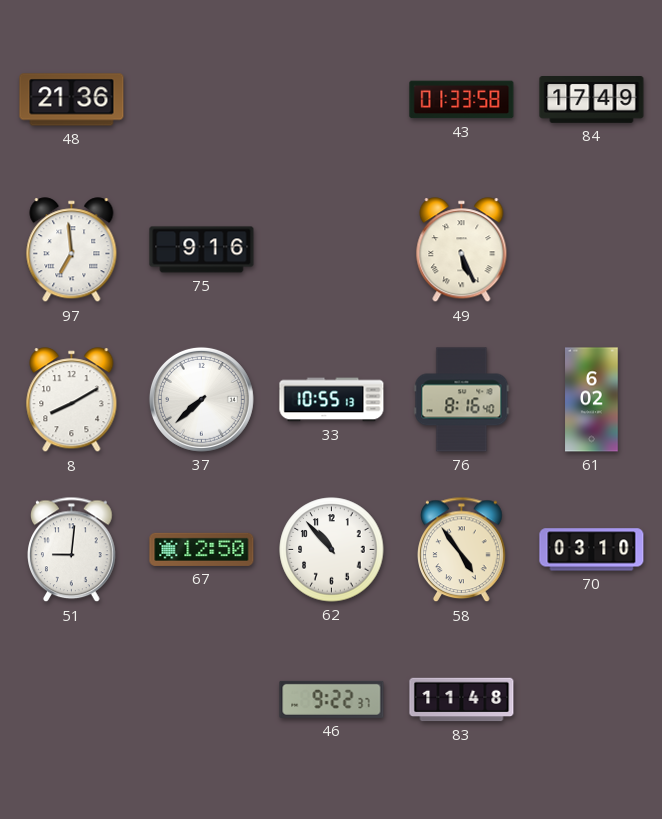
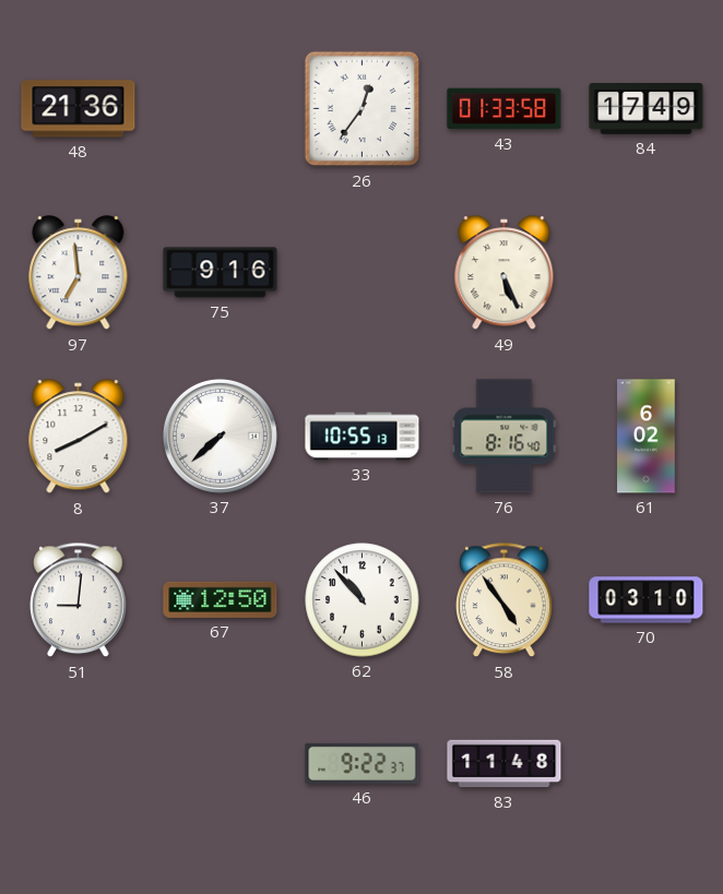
26: none -> 12:36
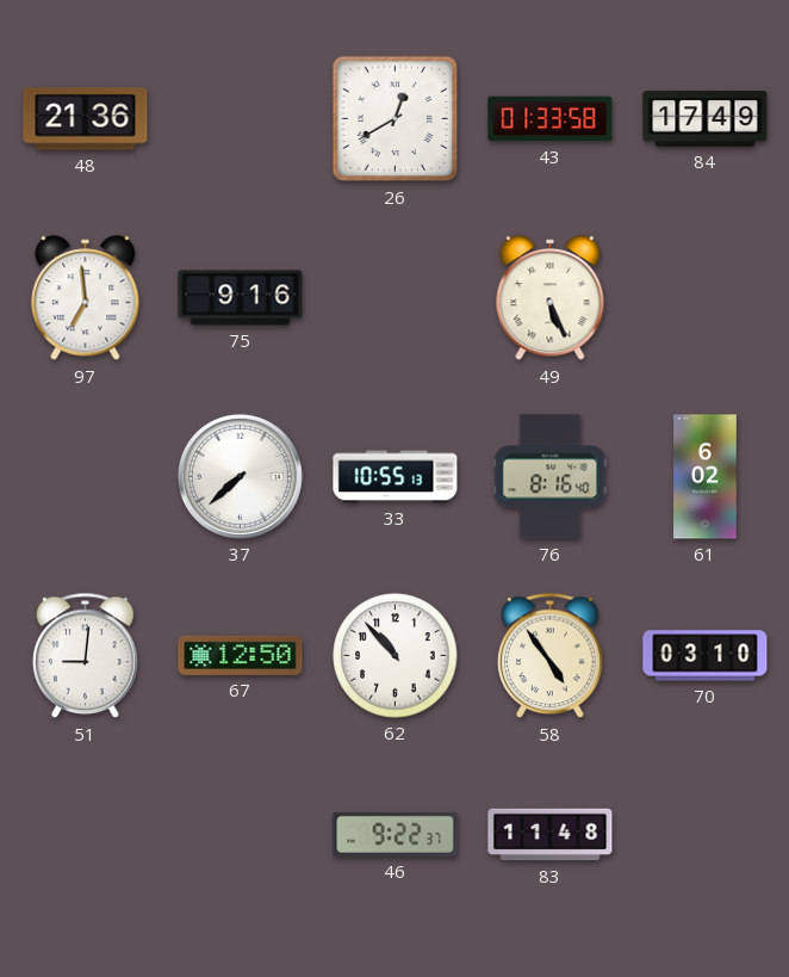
26: 12:36 -> 12:40
8: 8:10 -> none
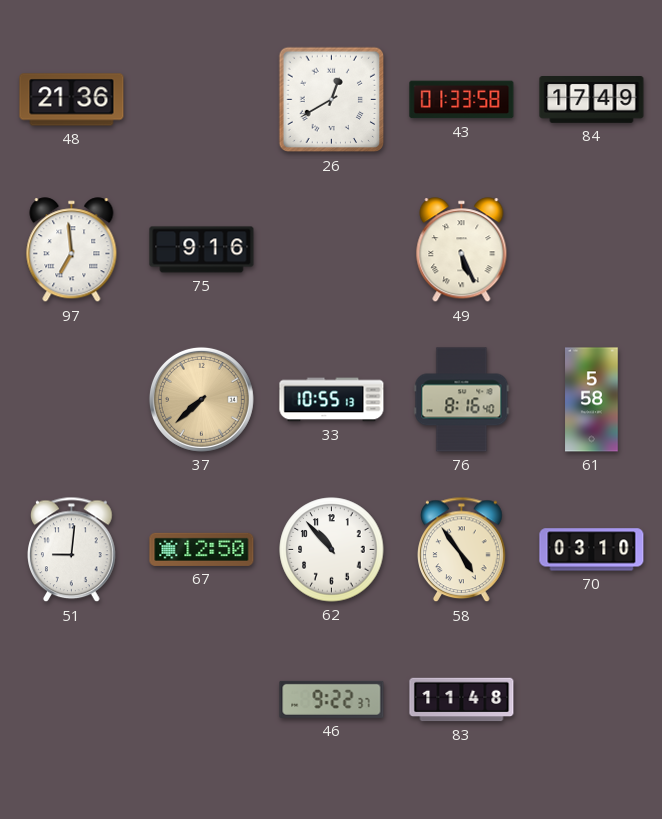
37 dial: white -> champagne
61: 6:02 -> 5:58
